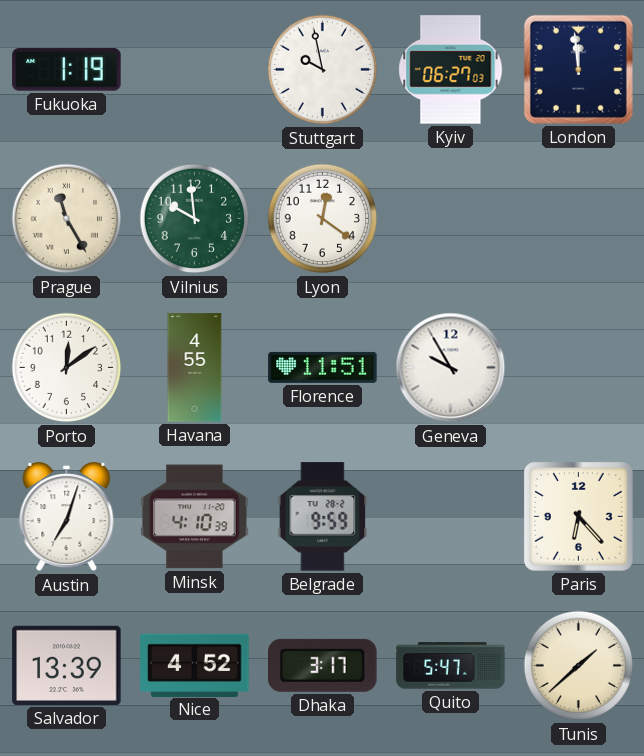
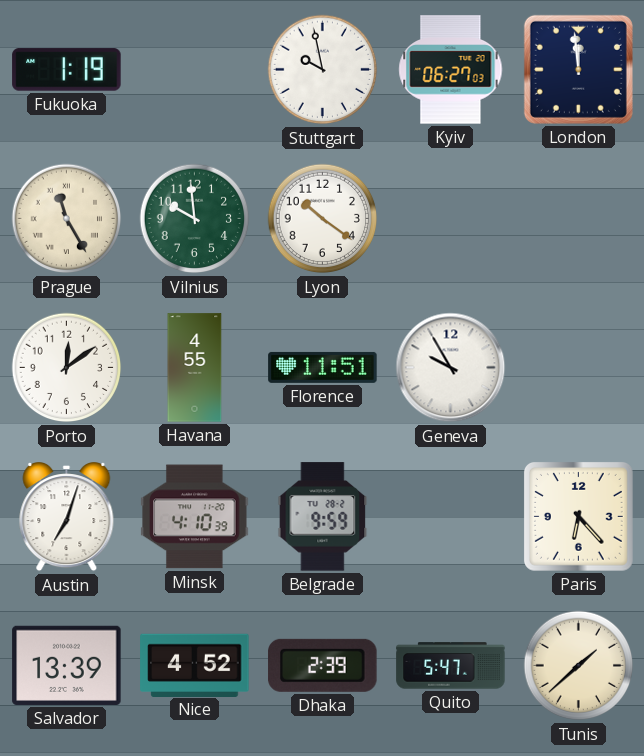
Lyon: 12:21 -> 10:21
Dhaka: 3:17 -> 2:39
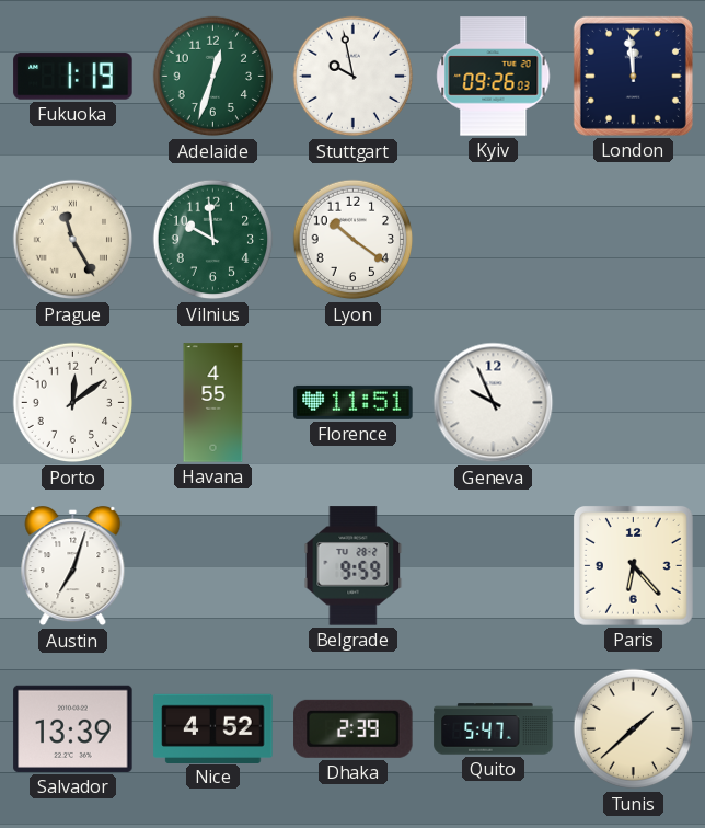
Adelaide: none -> 12:33
Kyiv: 06:27 -> 09:26
Geneva: 9:55 -> 9:56
Minsk: 4:10 -> none
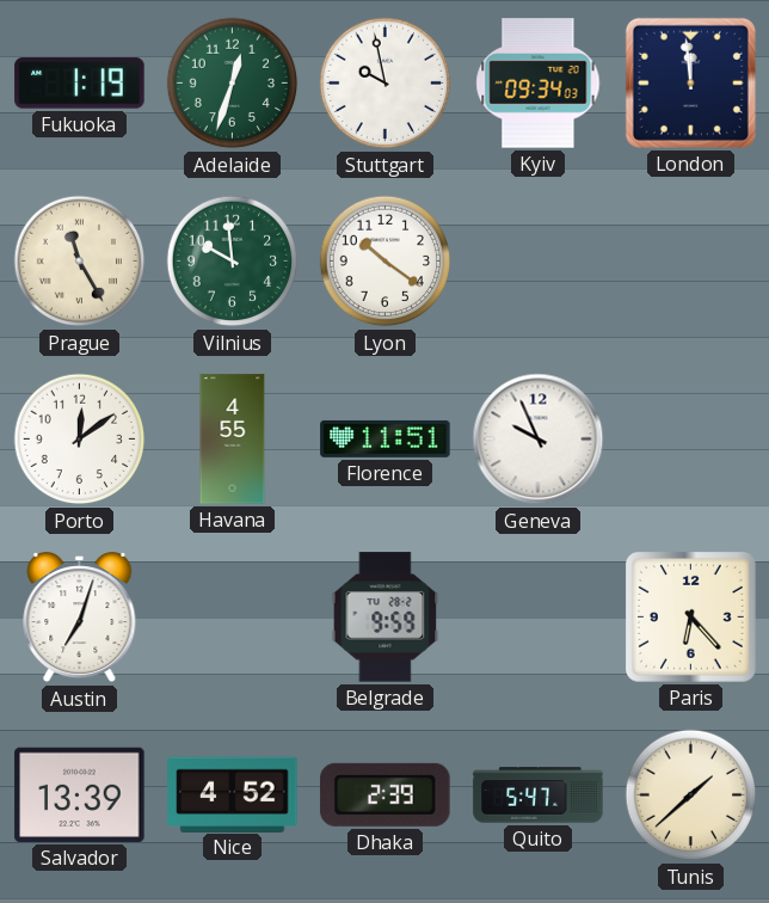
Kyiv: 09:26 -> 09:34
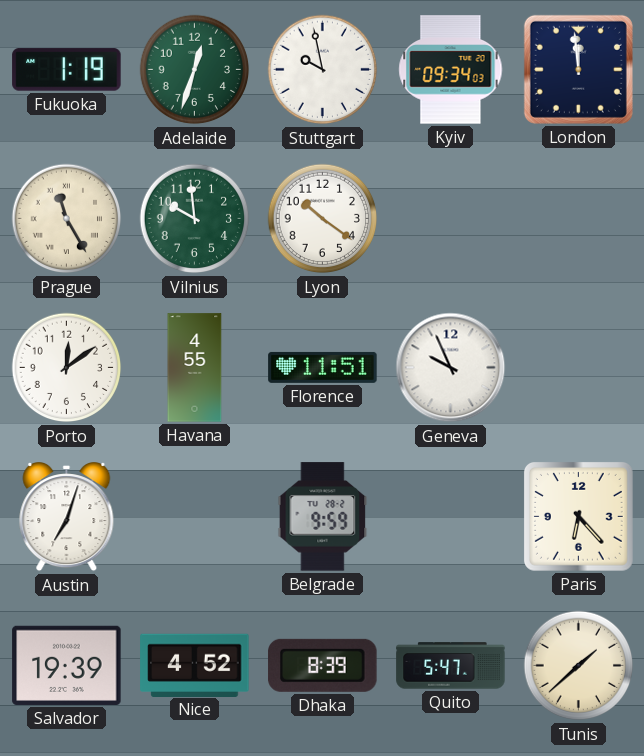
Salvador: 13:39 -> 19:39
Dhaka: 2:39 -> 8:39
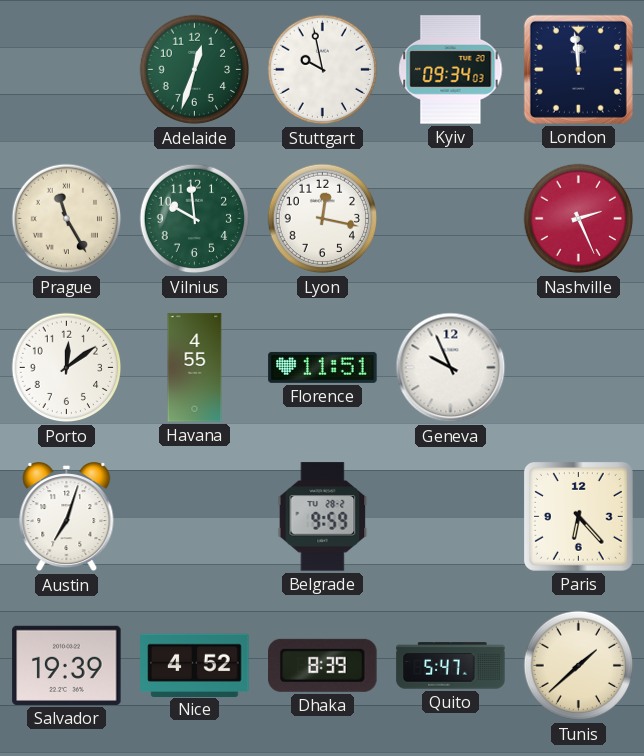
Fukuoka: 1:19 -> none
Lyon: 10:21 -> 12:17
Nashville: none -> 2:26
